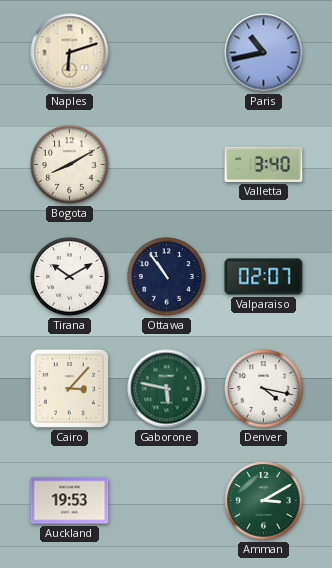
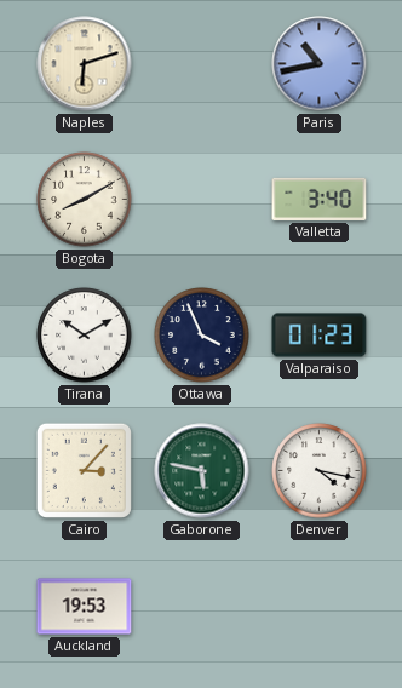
Ottawa: 10:54 -> 3:56
Valparaiso: 02:07 -> 01:23
Amman: 3:10 -> none
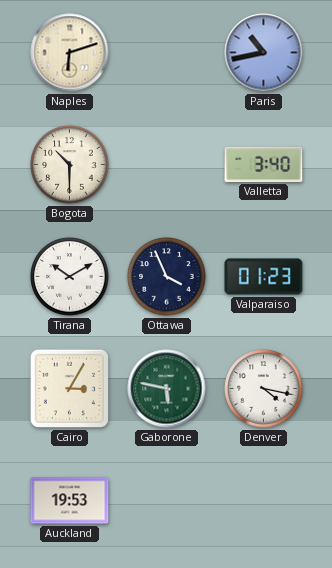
Bogota: 8:10 -> 10:30
Cairo: 3:07 -> 3:05
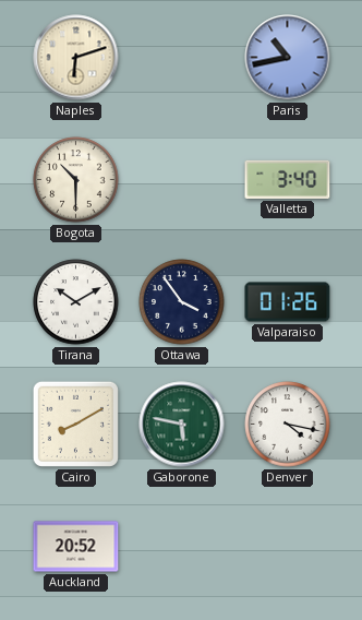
Ottawa: 3:56 -> 3:54
Valparaiso: 01:23 -> 01:26
Cairo: 3:05 -> 8:10
Auckland: 19:53 -> 20:52
